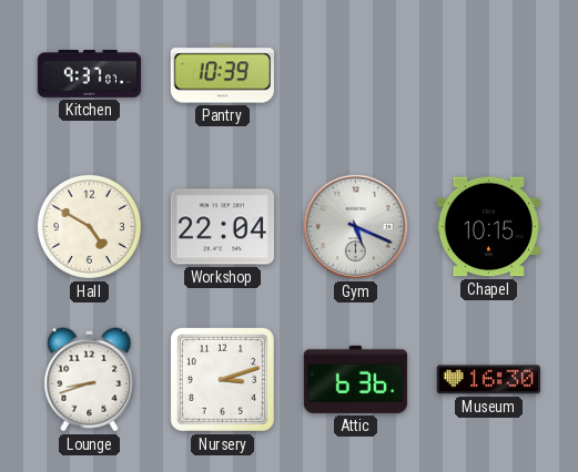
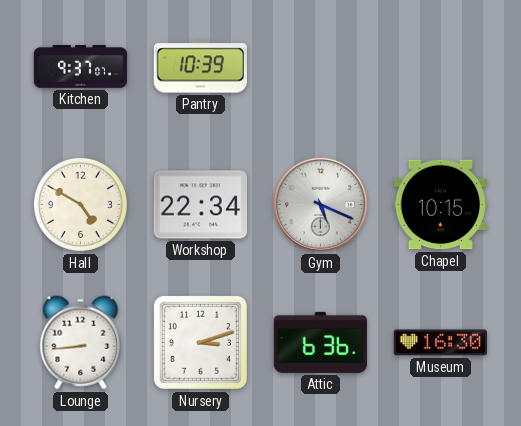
Workshop: 22:04 -> 22:34
Lounge: 8:42 -> 8:44
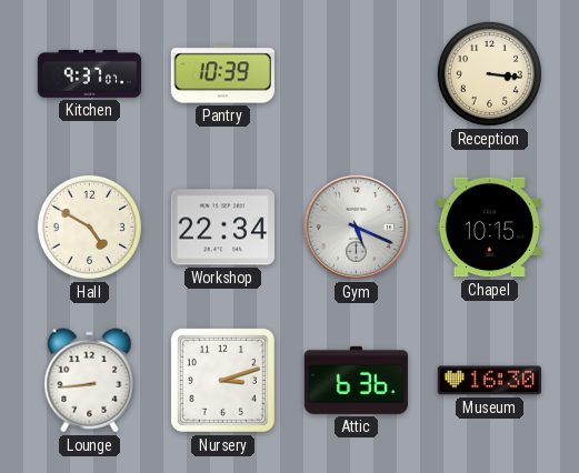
Reception: none -> 3:16
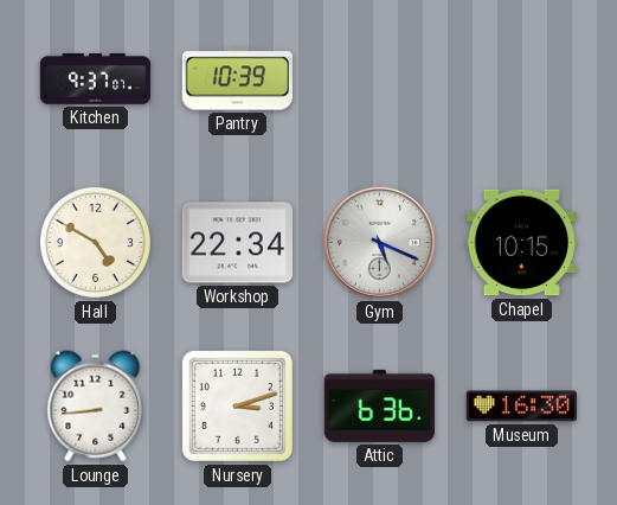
Reception: 3:16 -> none
